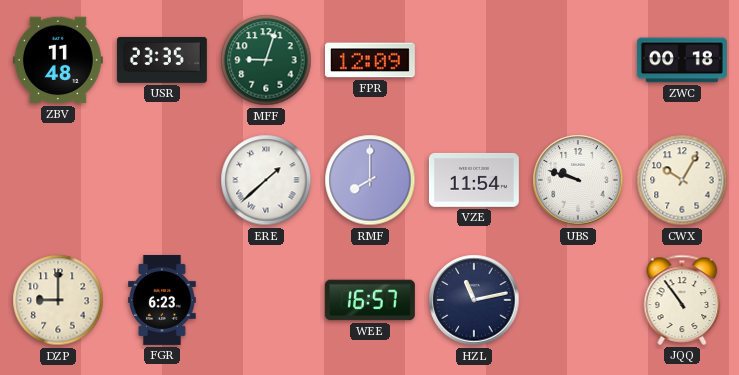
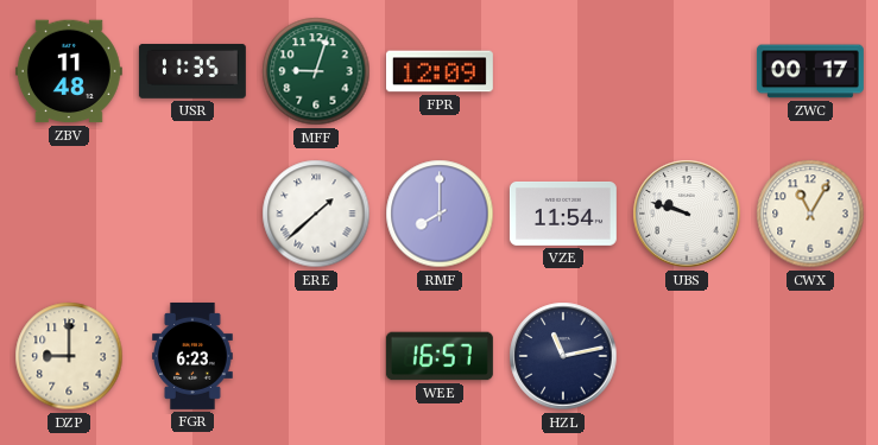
USR: 23:35 -> 11:35
ZWC: 00:18 -> 00:17
CWX: 10:05 -> 11:05
JQQ: 10:54 -> none
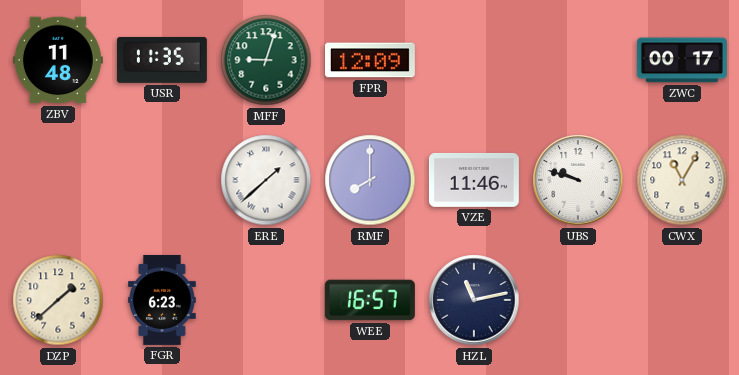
VZE: 11:54 -> 11:46
DZP: 9:00 -> 1:38
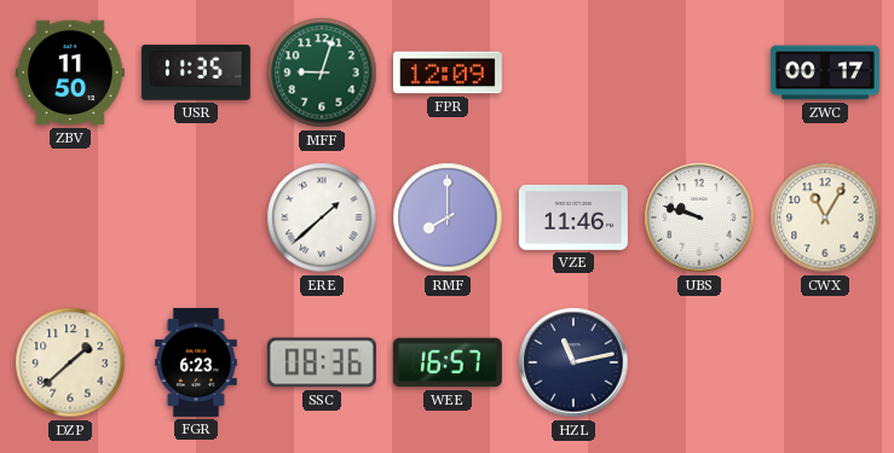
ZBV: 11:48 -> 11:50
SSC: none -> 08:36
